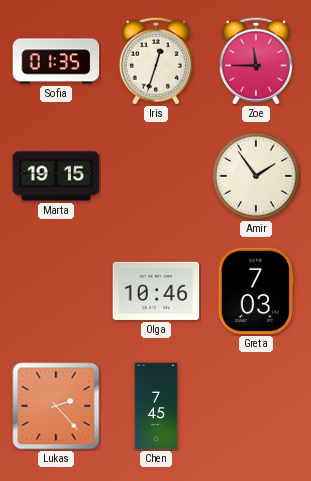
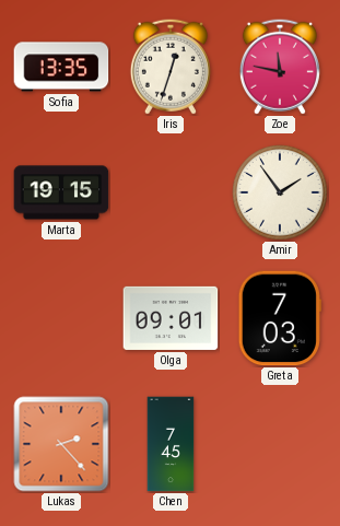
Sofia: 01:35 -> 13:35
Zoe: 11:45 -> 11:47
Olga: 10:46 -> 09:01
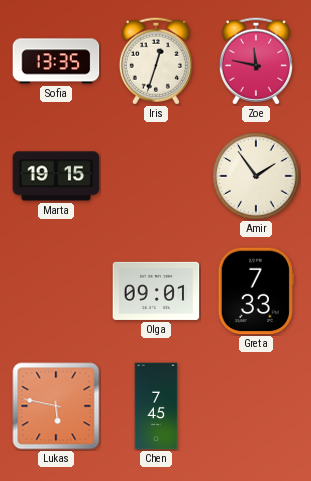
Greta: 7:03 -> 7:33
Lukas: 2:23 -> 5:47
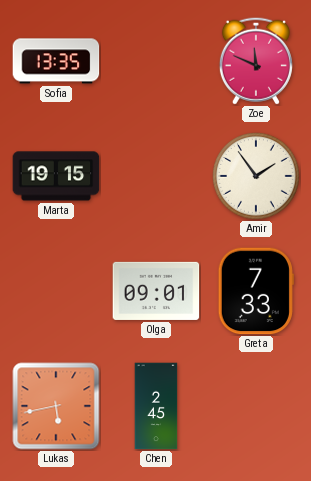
Iris: 12:33 -> none
Zoe: 11:47 -> 11:49
Lukas: 5:47 -> 5:43
Chen: 7:45 -> 2:45
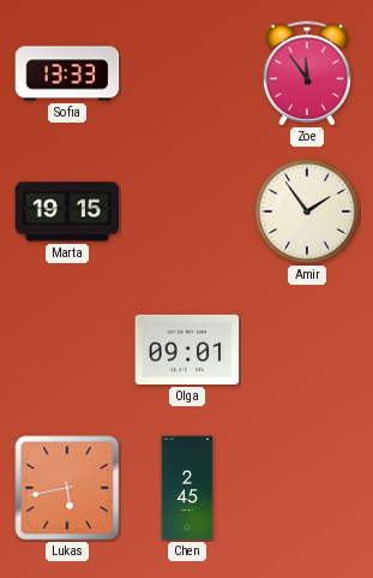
Sofia: 13:35 -> 13:33
Zoe: 11:49 -> 11:54
Greta: 7:33 -> none
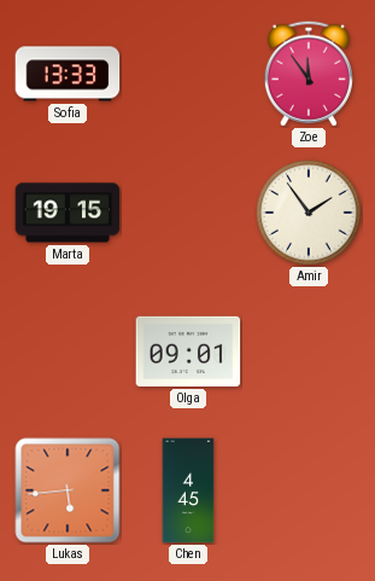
Lukas: 5:43 -> 5:44
Chen: 2:45 -> 4:45
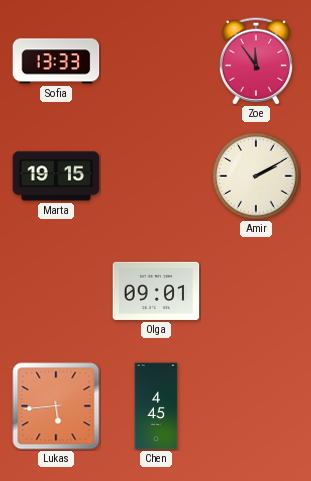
Amir: 1:54 -> 2:10
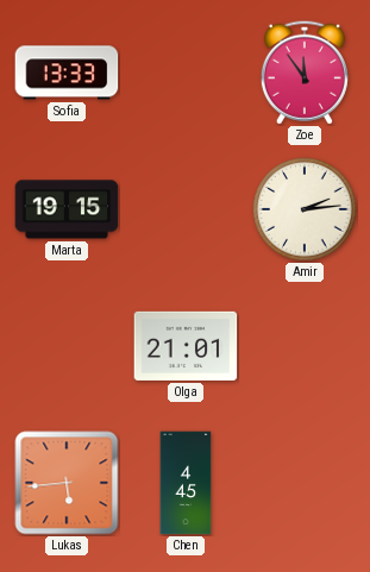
Amir: 2:10 -> 2:14
Olga: 09:01 -> 21:01
